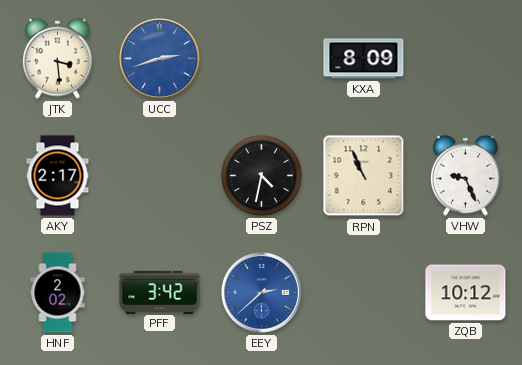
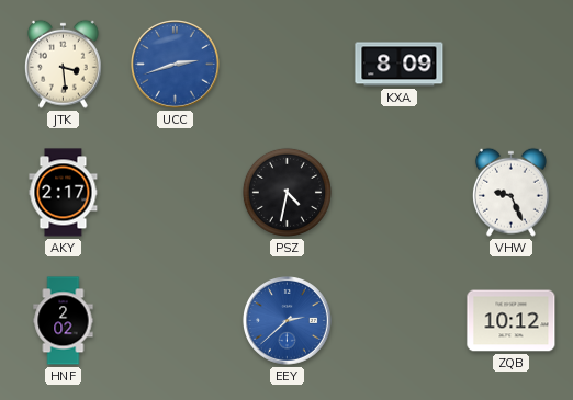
RPN: 10:56 -> none
PFF: 3:42 -> none
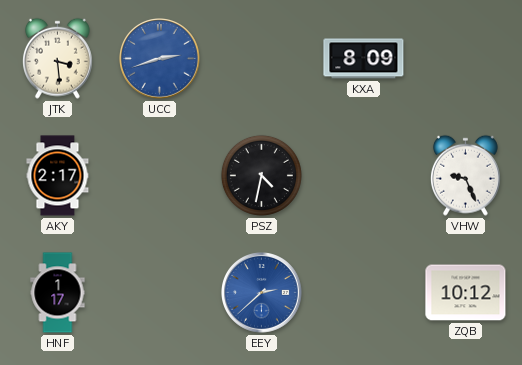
HNF: 2:02 -> 1:17
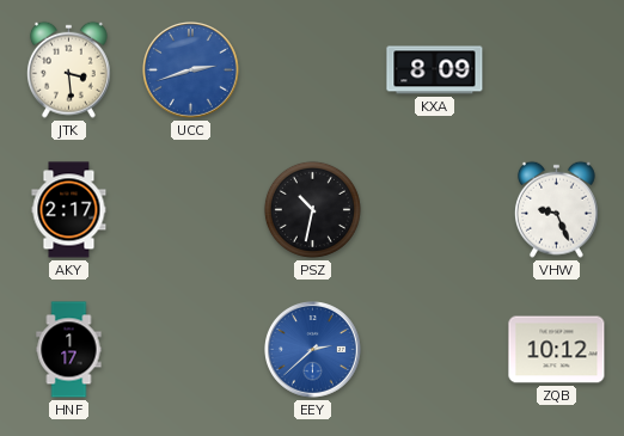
PSZ: 4:32 -> 10:32
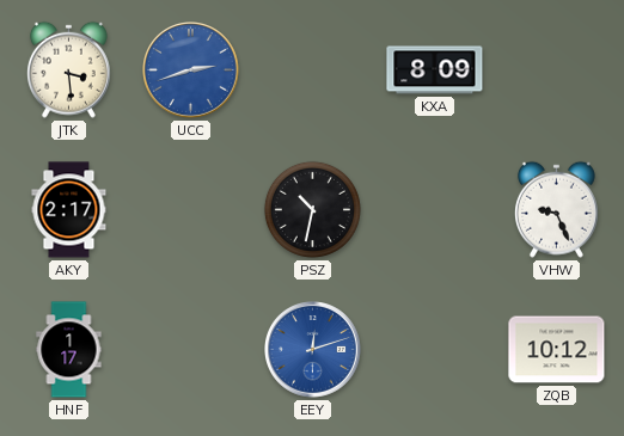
EEY: 2:38 -> 12:12
